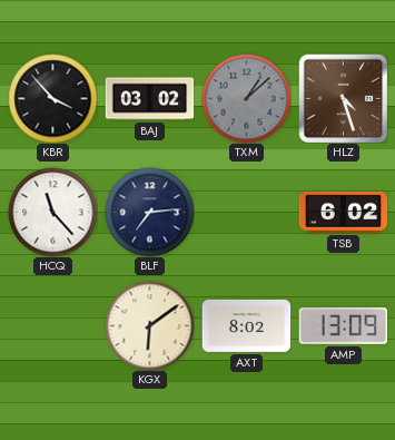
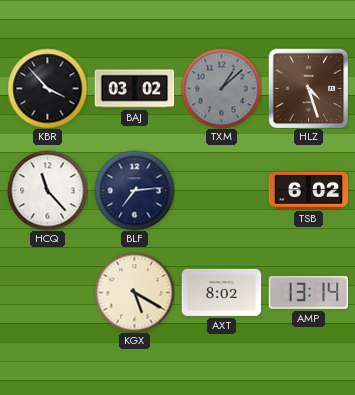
KGX: 6:09 -> 5:20
AMP: 13:09 -> 13:14
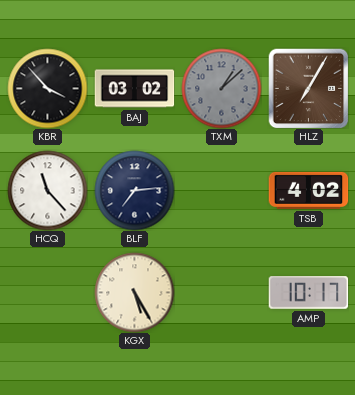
HLZ: 4:27 -> 7:05
TSB: 6:02 -> 4:02
KGX: 5:20 -> 5:25
AXT: 8:02 -> none
AMP: 13:14 -> 10:17
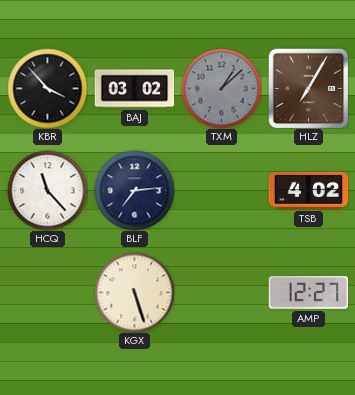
KGX: 5:25 -> 5:27
AMP: 10:17 -> 12:27
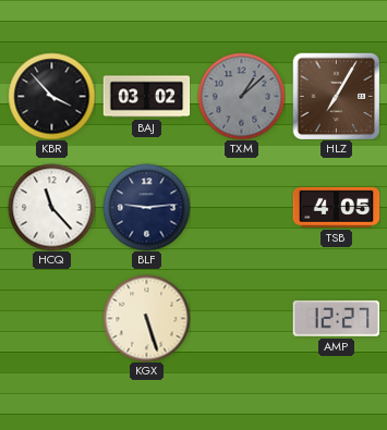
BLF: 7:14 -> 9:14
TSB: 4:02 -> 4:05
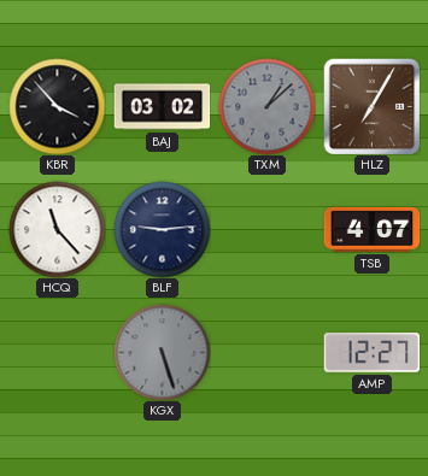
TSB: 4:05 -> 4:07
KGX dial: cream -> grey
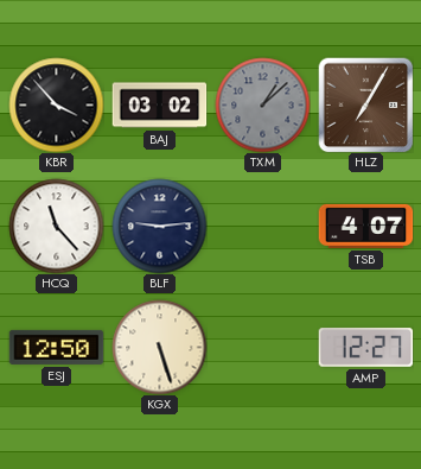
ESJ: none -> 12:50
KGX dial: grey -> cream
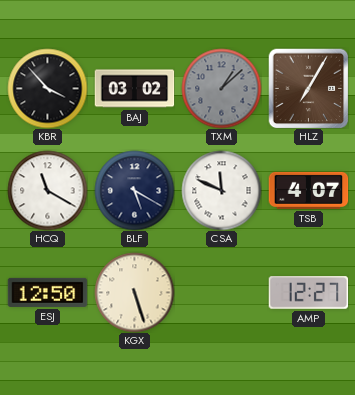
HCQ: 11:23 -> 11:20
BLF: 9:14 -> 5:20
CSA: none -> 11:49
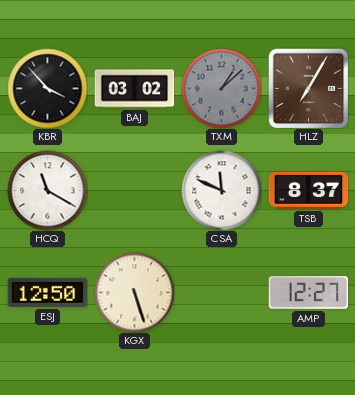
BLF: 5:20 -> none
TSB: 4:07 -> 8:37
